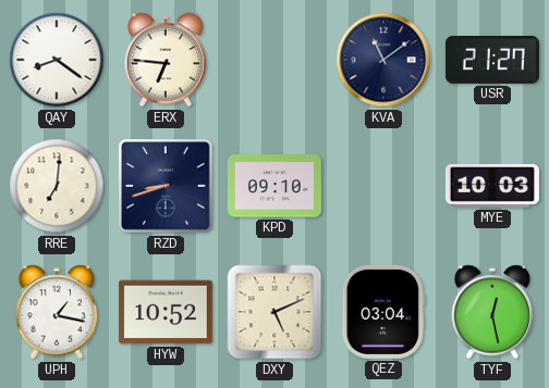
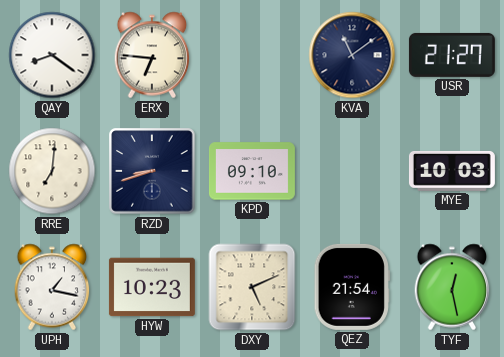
HYW: 10:52 -> 10:23
QEZ: 03:04 -> 21:54
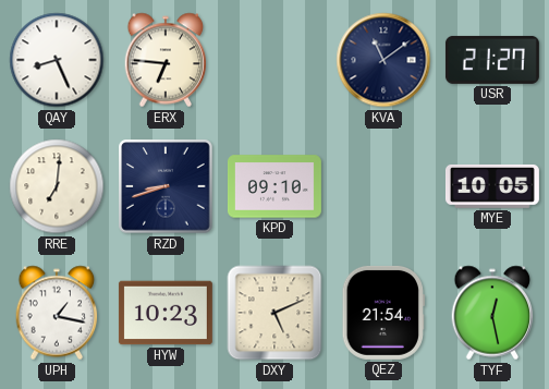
QAY: 8:21 -> 8:26
MYE: 10:03 -> 10:05
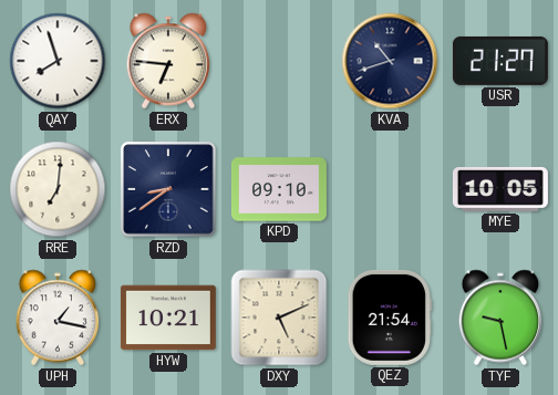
QAY: 8:26 -> 7:57
KVA: 11:09 -> 10:42
RZD: 8:42 -> 8:39
HYW: 10:23 -> 10:21
TYF: 12:28 -> 9:28
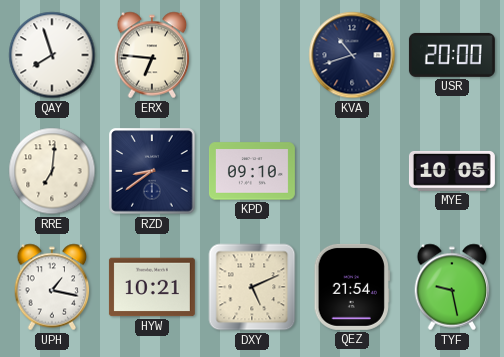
USR: 21:27 -> 20:00
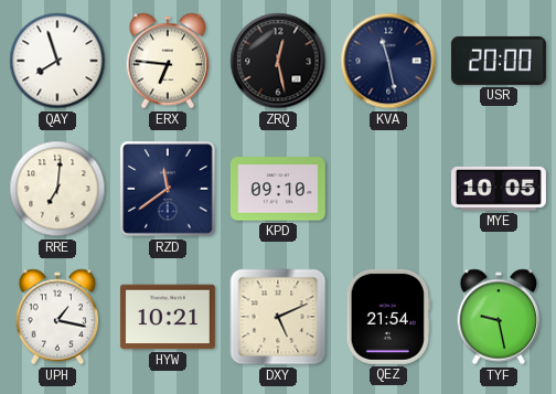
ZRQ: none -> 12:28
KVA: 10:42 -> 11:28
RZD: 8:39 -> 11:39
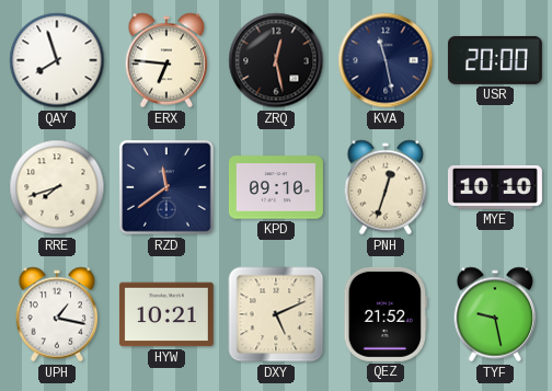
RRE: 7:01 -> 7:42
PNH: none -> 12:33
MYE: 10:05 -> 10:10
QEZ: 21:54 -> 21:52
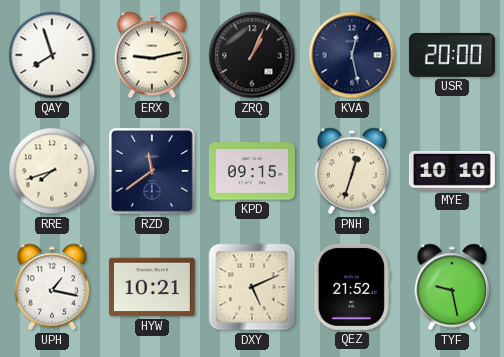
ERX: 6:46 -> 9:13
ZRQ: 12:28 -> 1:04
KVA: 11:28 -> 12:28
KPD: 09:10 -> 09:15
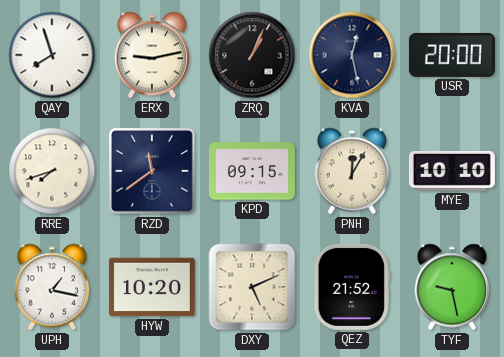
PNH: 12:33 -> 12:05
HYW: 10:21 -> 10:20
